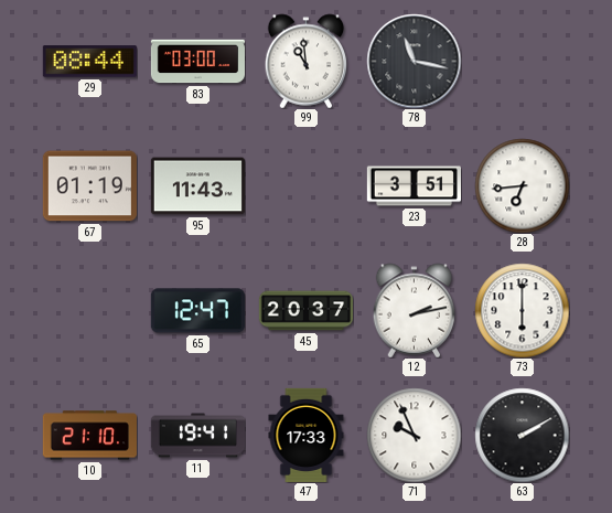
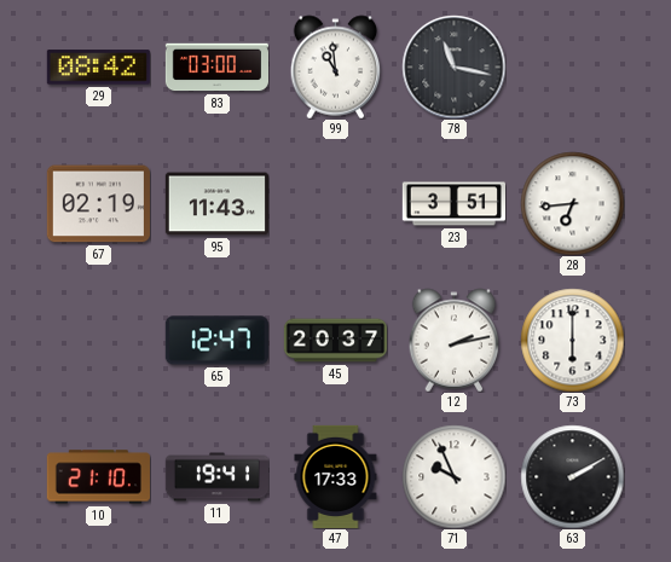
29: 08:44 -> 08:42
67: 01:19 -> 02:19
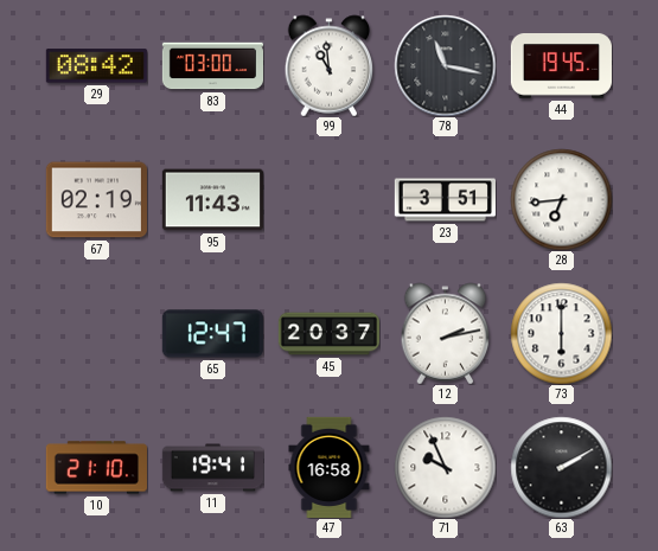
44: none -> 19:45
47: 17:33 -> 16:58
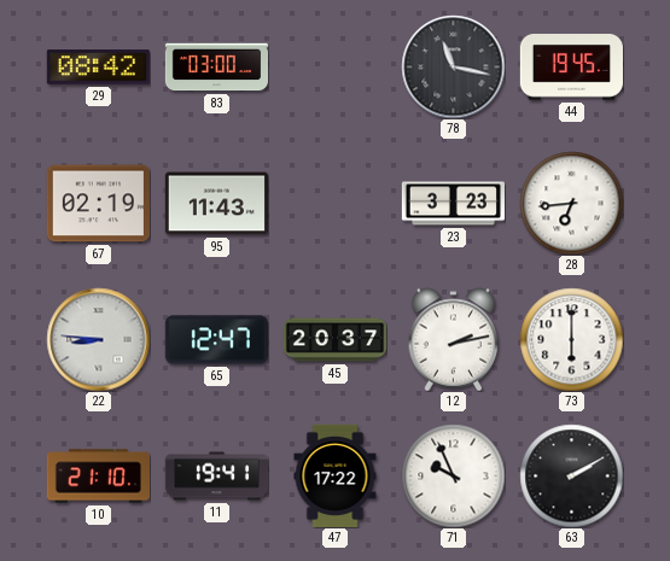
99: 10:59 -> none
23: 3:51 -> 3:23
22: none -> 8:46
47: 16:58 -> 17:22
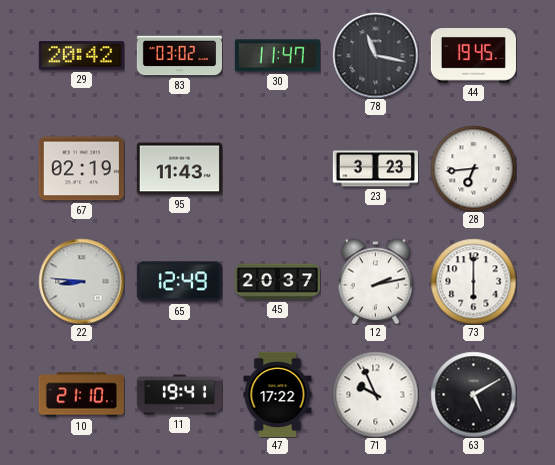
29: 08:42 -> 20:42
83: 03:00 -> 03:02
30: none -> 11:47
65: 12:47 -> 12:49
63: 2:10 -> 5:10
